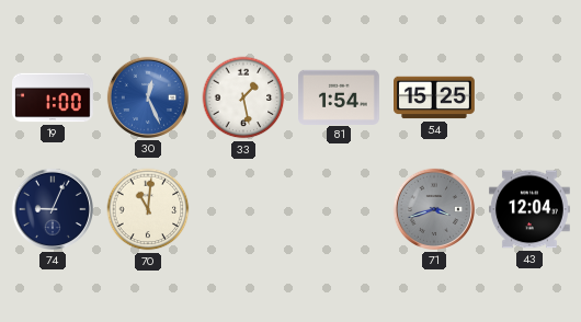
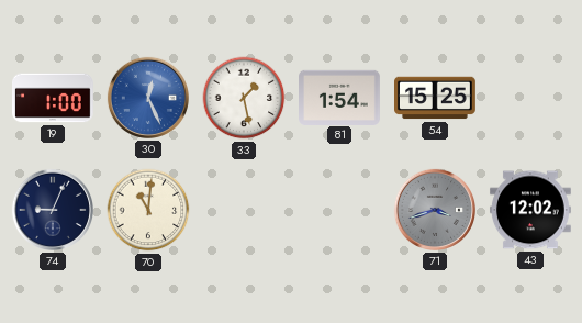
43: 12:04 -> 12:02
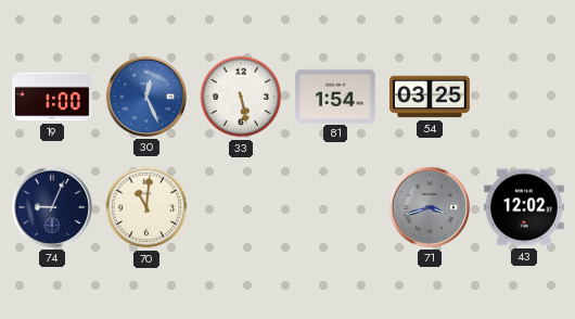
33: 1:28 -> 5:28
54: 15:25 -> 03:25
